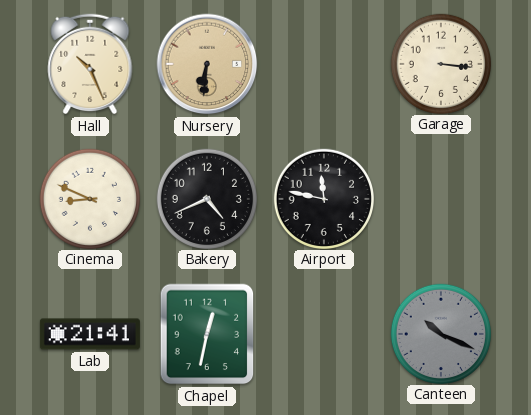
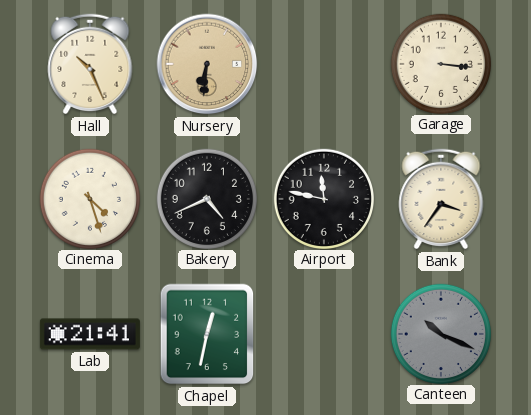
Cinema: 8:49 -> 4:27
Bank: none -> 3:36
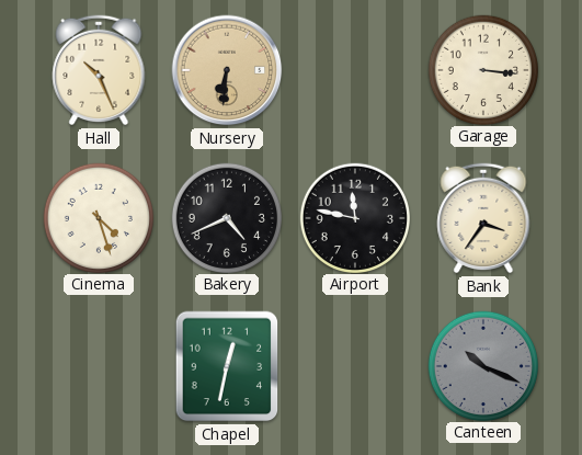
Lab: 21:41 -> none
